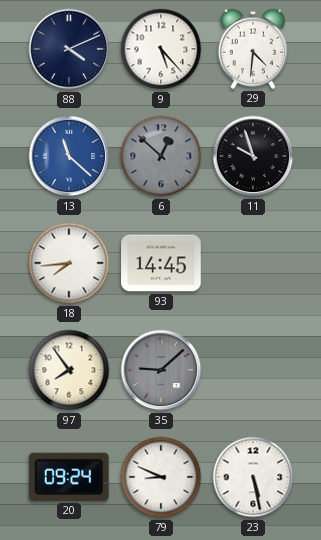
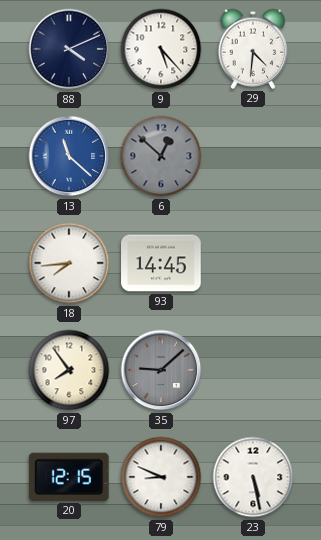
11: 9:57 -> none
20: 09:24 -> 12:15
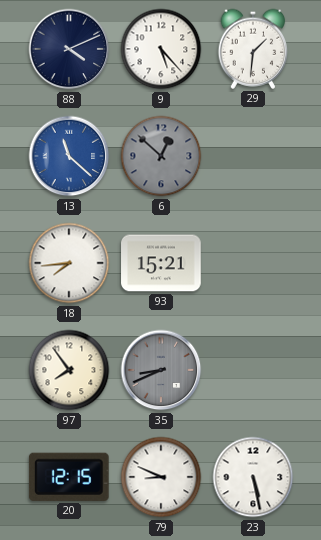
29: 4:31 -> 1:31
93: 14:45 -> 15:21
35: 9:08 -> 8:41
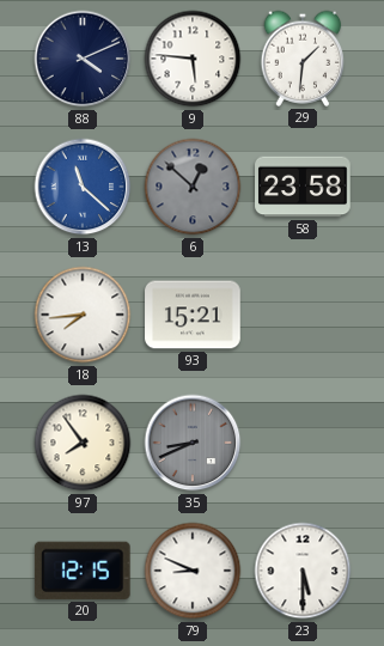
9: 5:23 -> 5:46
58: none -> 23:58
23: 5:28 -> 5:30
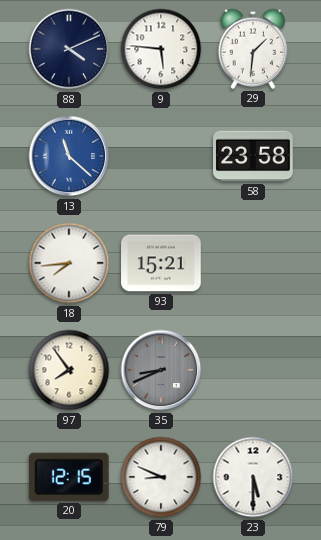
6: 12:52 -> none
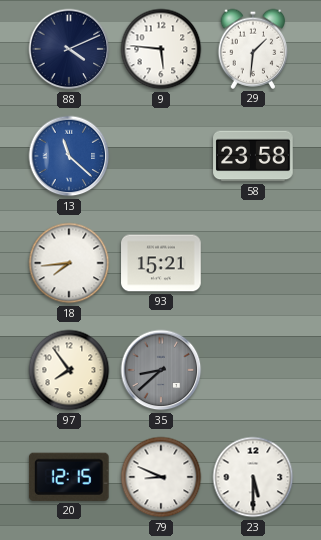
35: 8:41 -> 8:38
